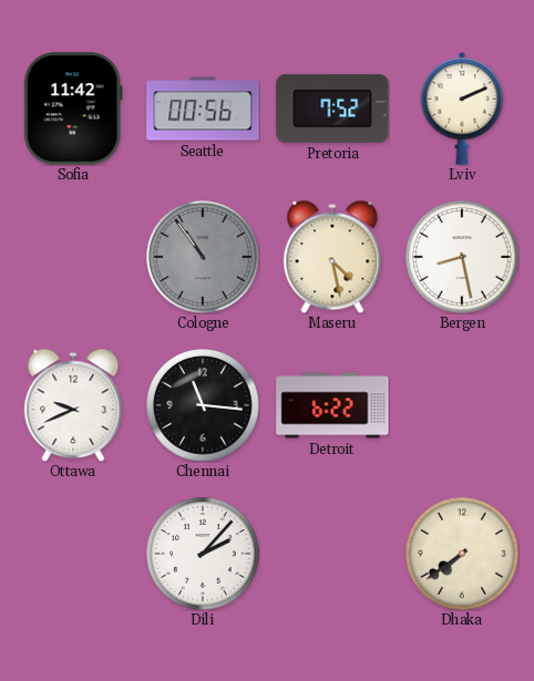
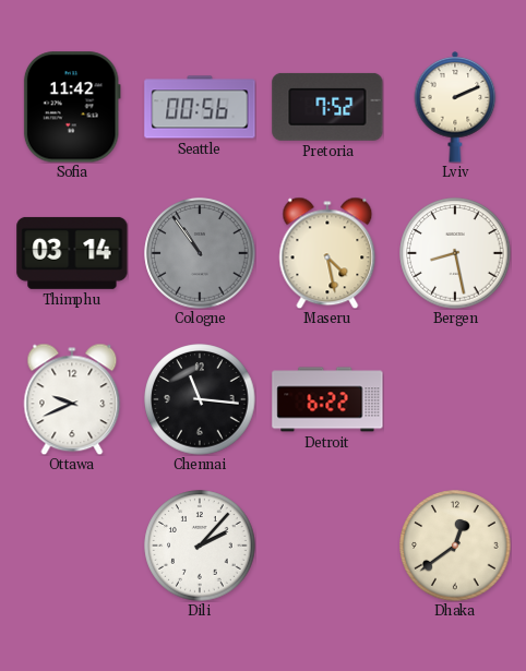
Thimphu: none -> 03:14
Dhaka: 7:39 -> 12:39
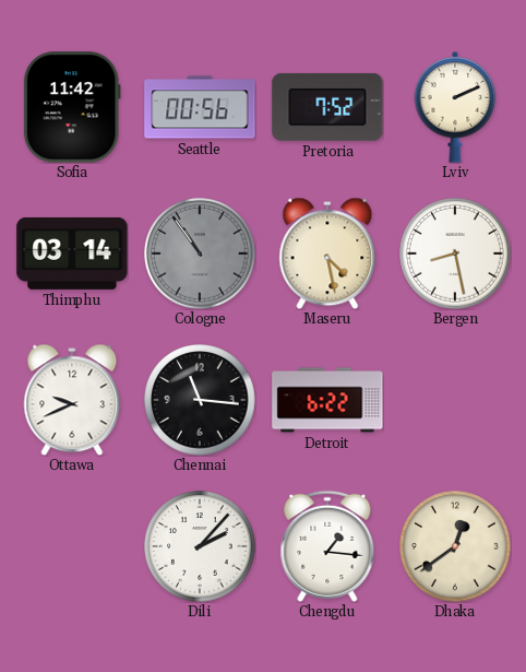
Chengdu: none -> 1:16
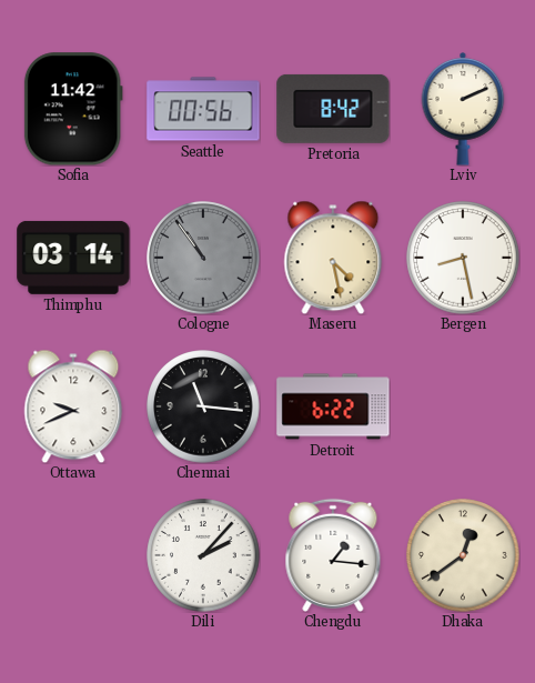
Pretoria: 7:52 -> 8:42
